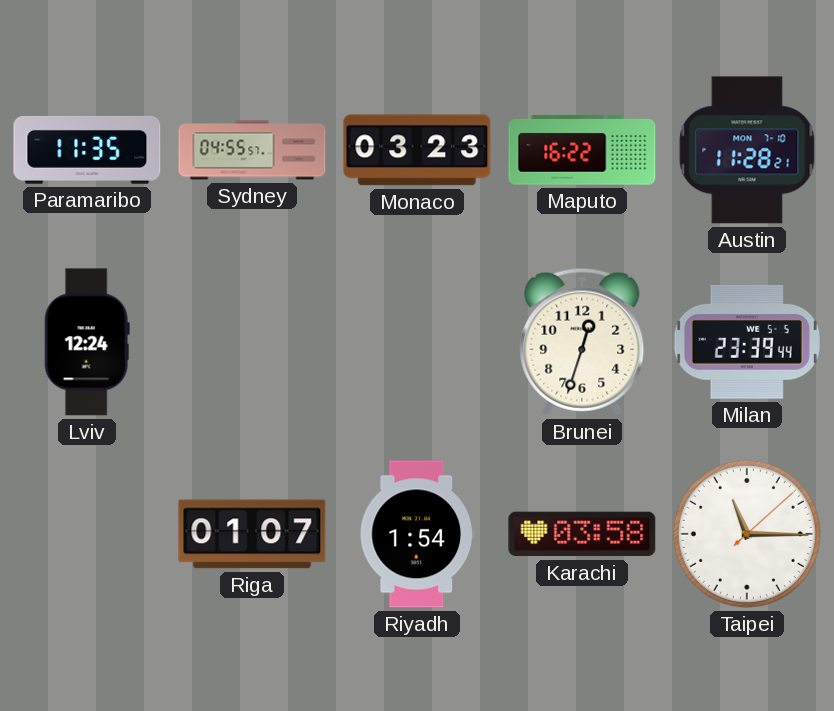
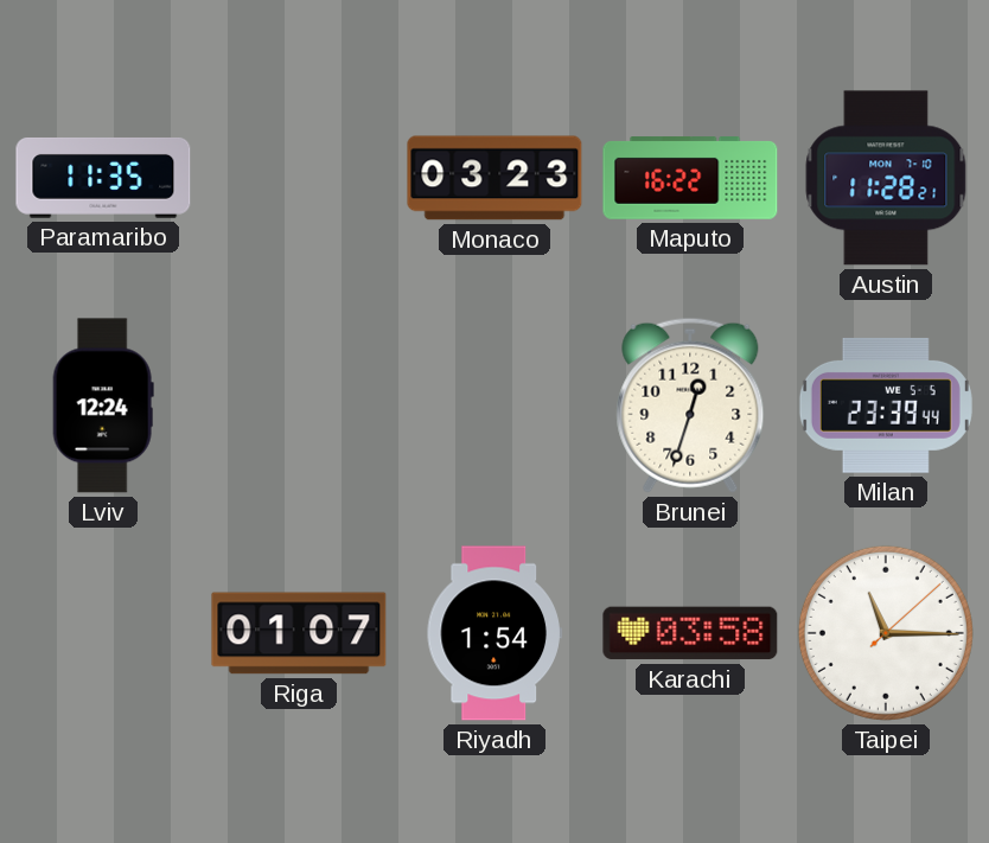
Sydney: 04:55 -> none
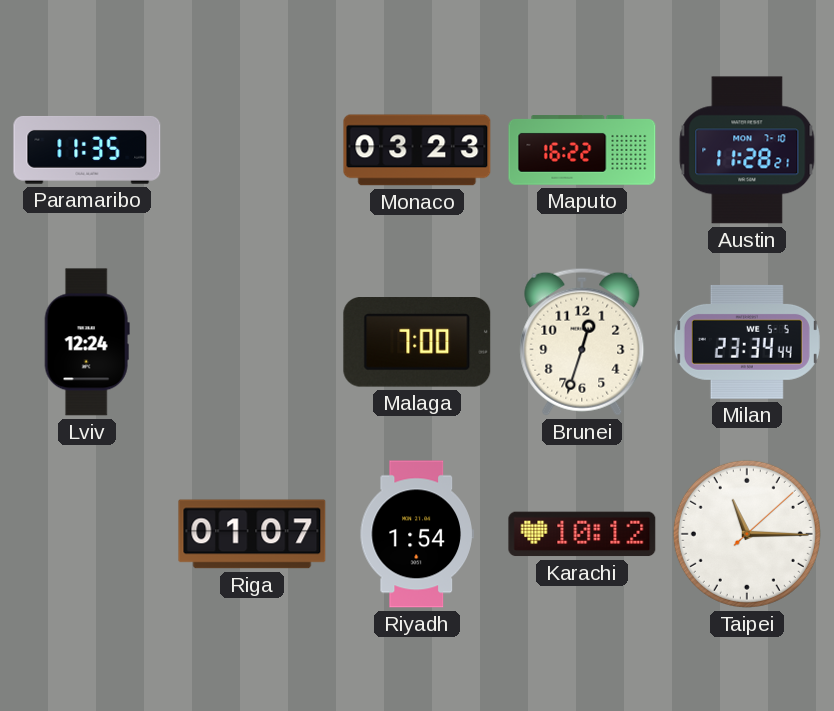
Malaga: none -> 7:00
Milan: 23:39 -> 23:34
Karachi: 03:58 -> 10:12
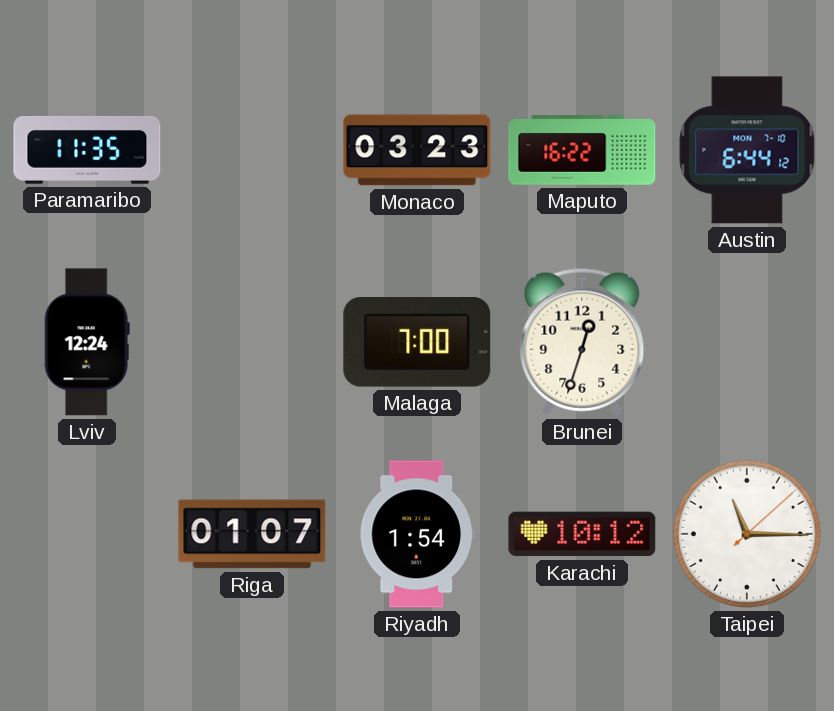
Austin: 11:28 -> 6:44
Milan: 23:34 -> none
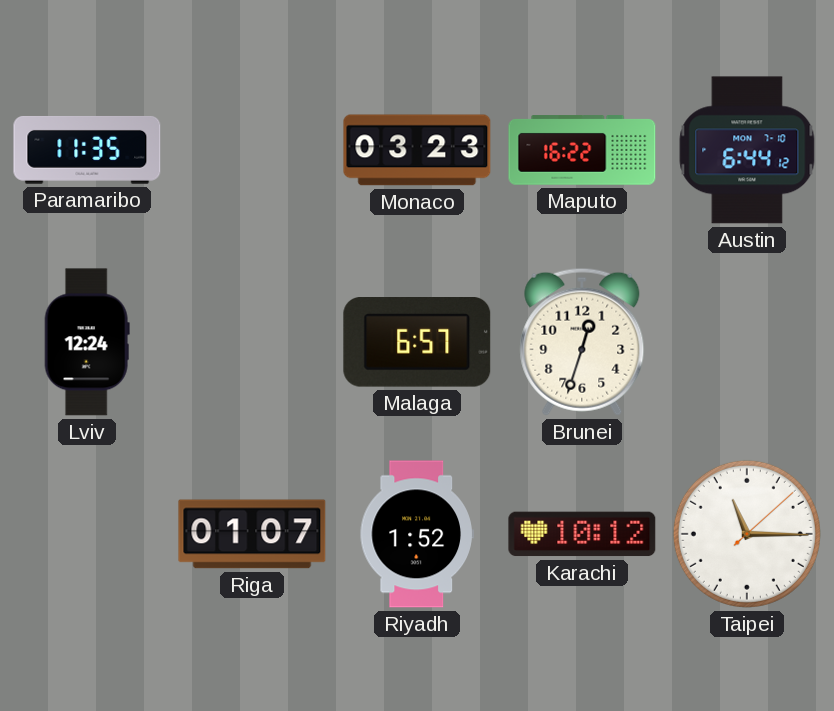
Malaga: 7:00 -> 6:57
Riyadh: 1:54 -> 1:52
